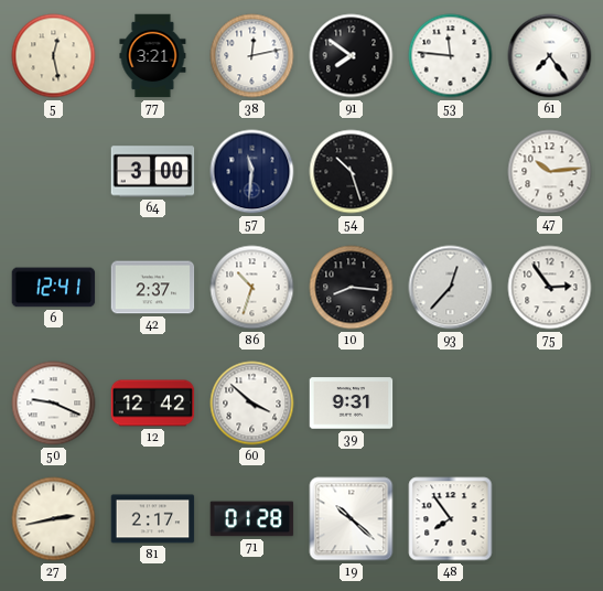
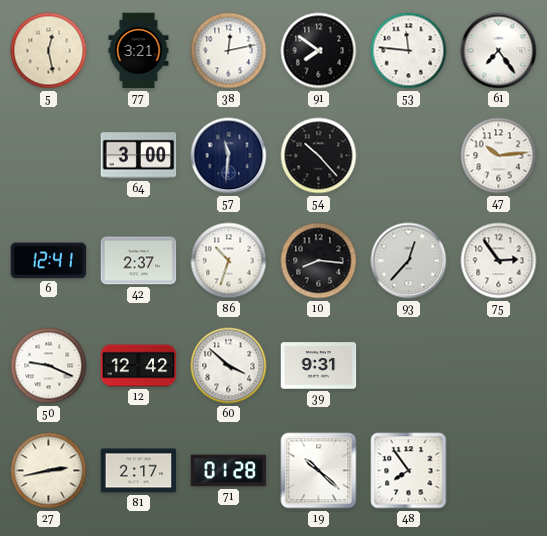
54: 10:27 -> 10:23
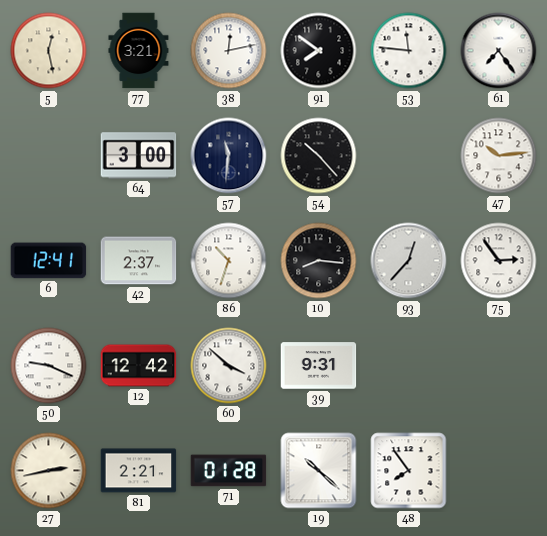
81: 2:17 -> 2:21
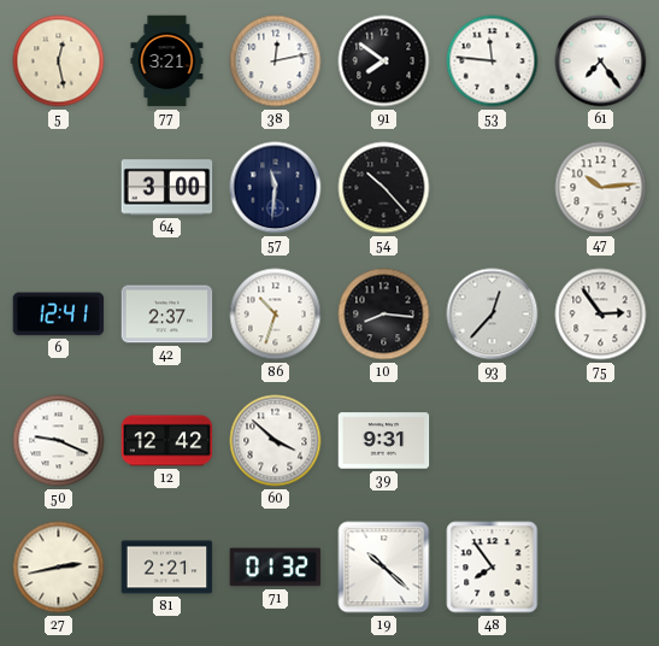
71: 01:28 -> 01:32
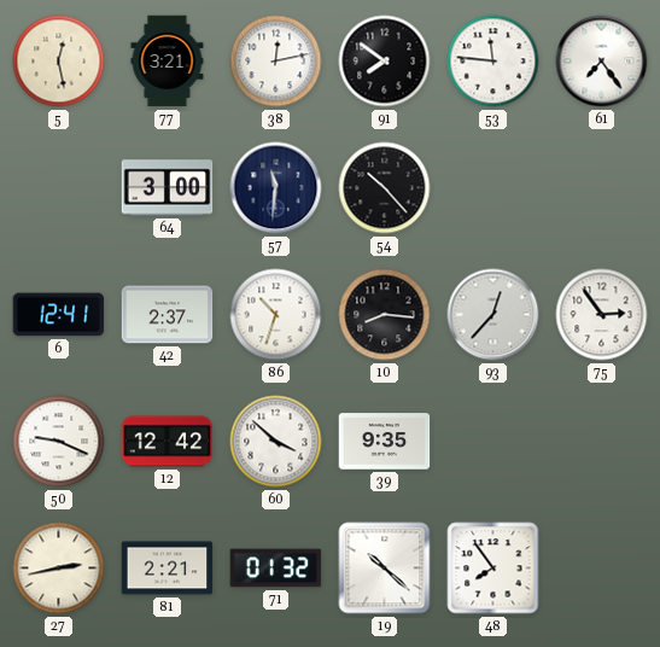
47: 10:14 -> none
39: 9:31 -> 9:35
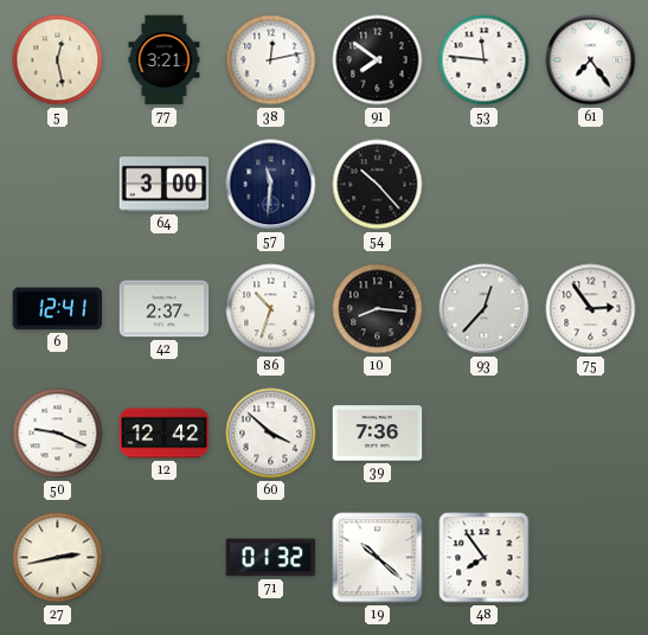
39: 9:35 -> 7:36
81: 2:21 -> none
